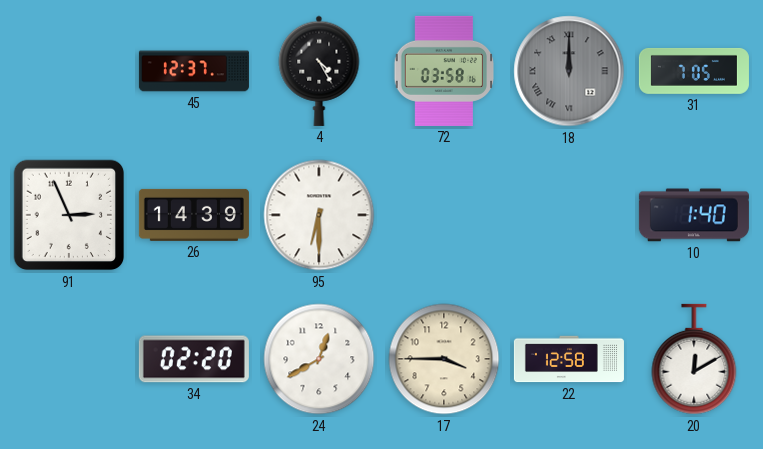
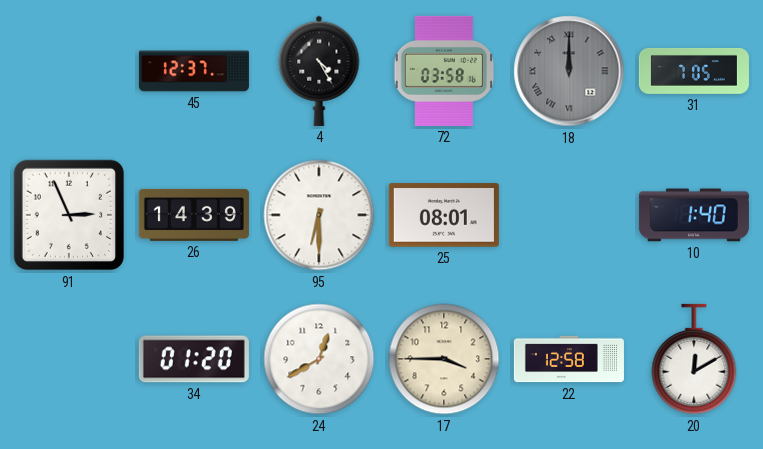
25: none -> 08:01
34: 02:20 -> 01:20
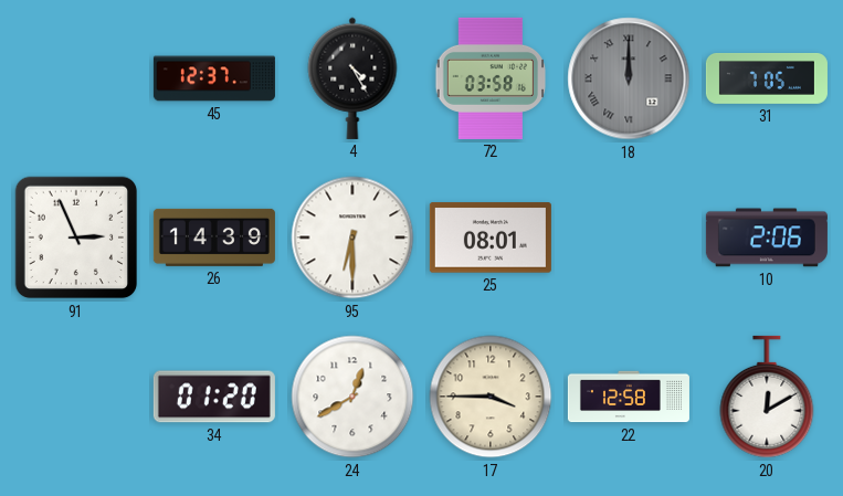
10: 1:40 -> 2:06
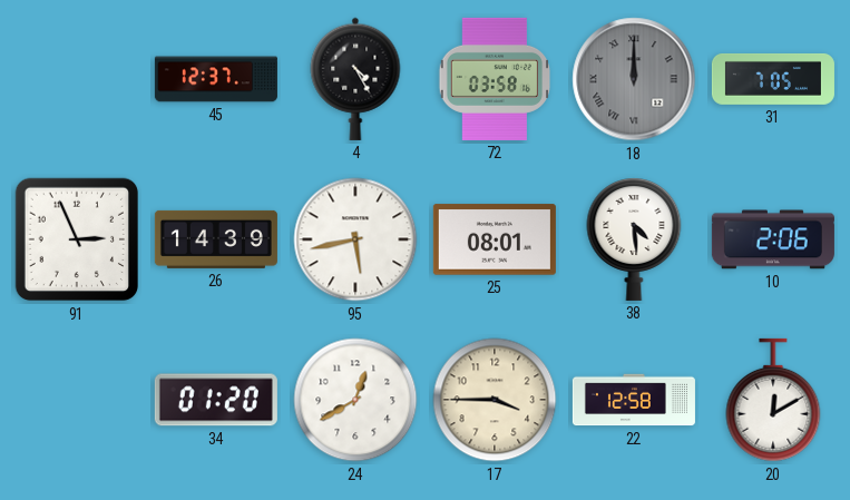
95: 6:30 -> 5:43
38: none -> 4:29
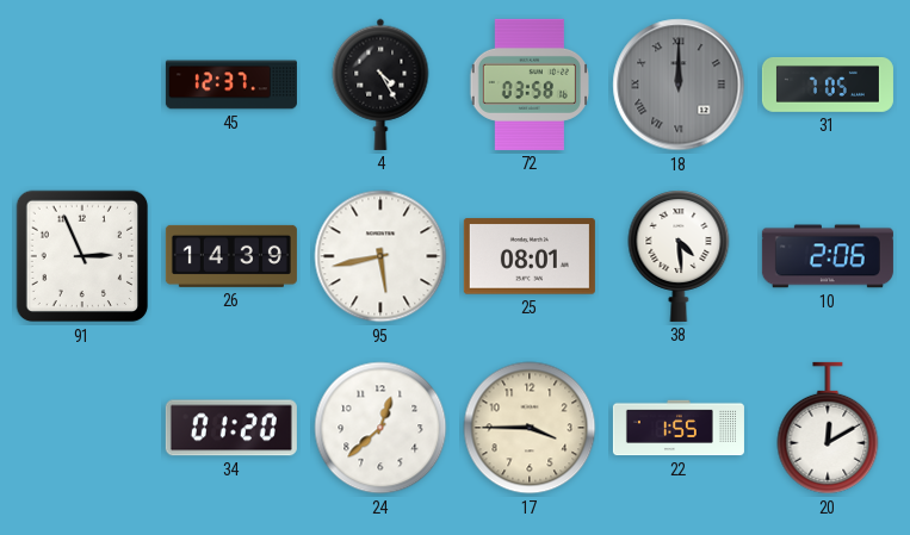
24: 12:40 -> 12:38
22: 12:58 -> 1:55
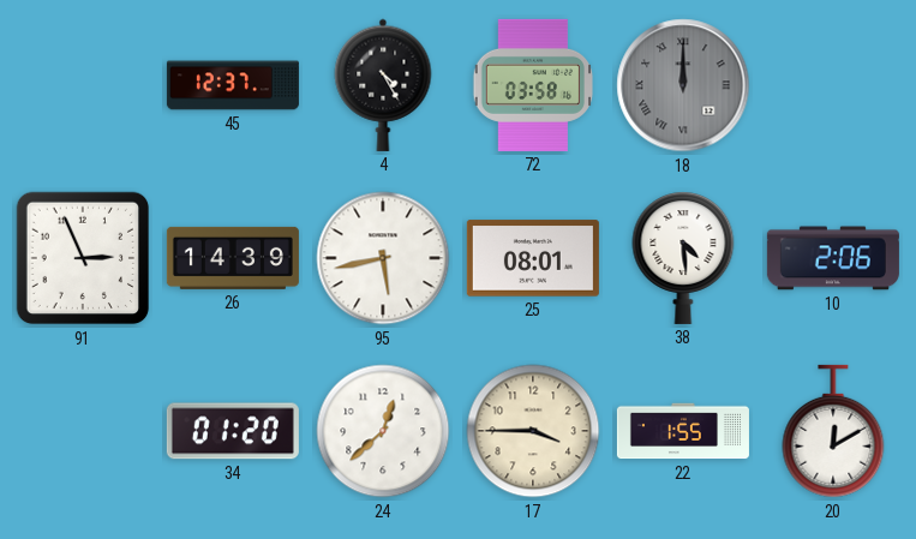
31: 7:05 -> none
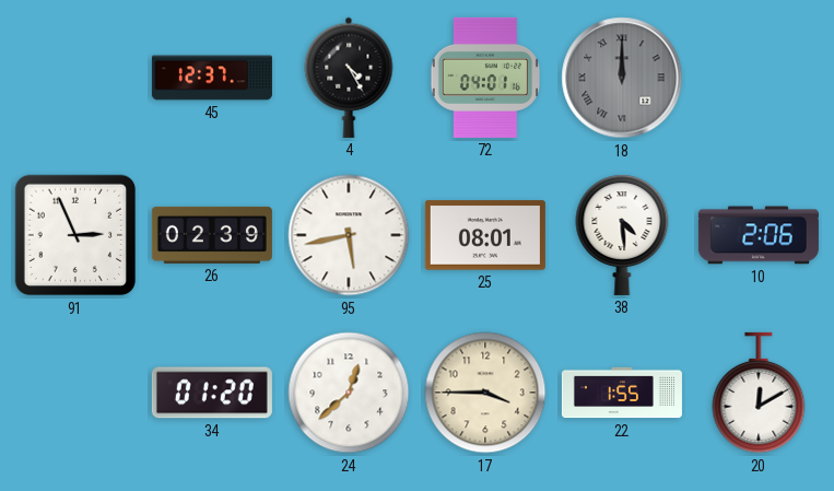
72: 03:58 -> 04:01
26: 14:39 -> 02:39
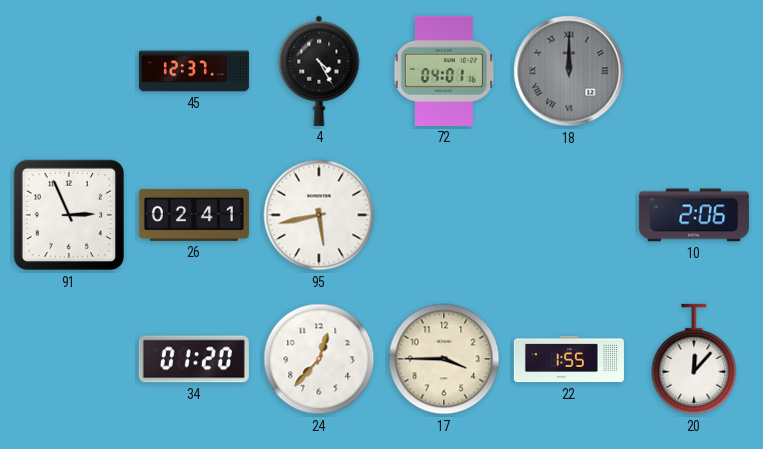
26: 02:39 -> 02:41
25: 08:01 -> none
38: 4:29 -> none
24: 12:38 -> 12:37
20: 12:10 -> 12:07
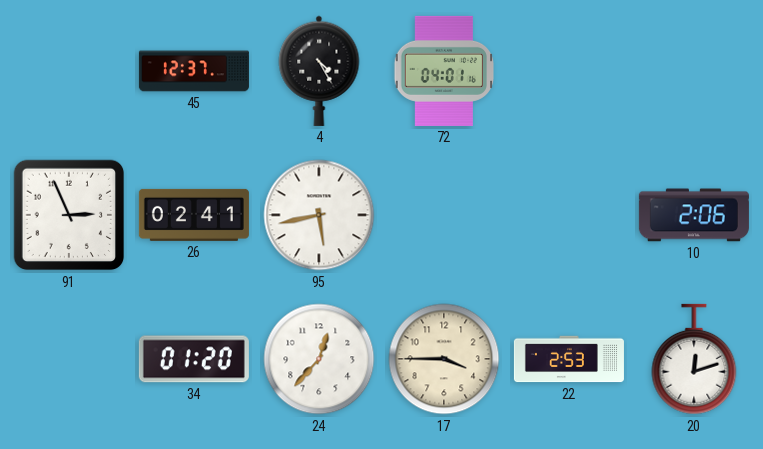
18: 12:00 -> none
22: 1:55 -> 2:53
20: 12:07 -> 12:12
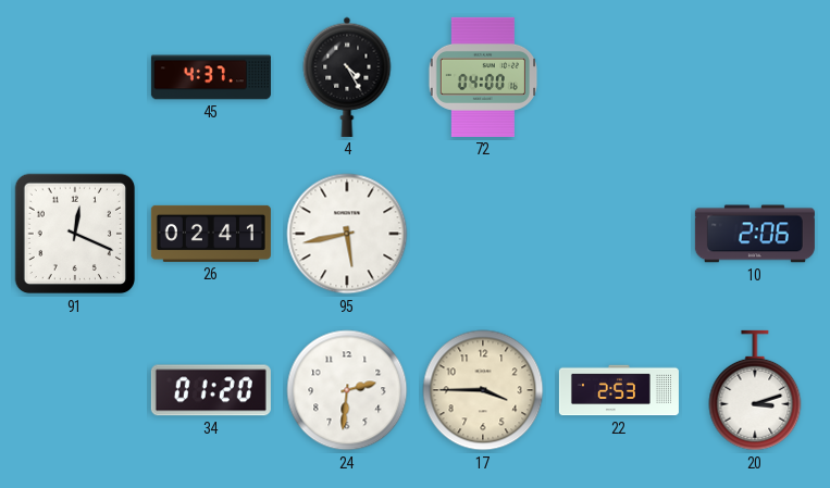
45: 12:37 -> 4:37
72: 04:01 -> 04:00
91: 2:56 -> 12:19
24: 12:37 -> 2:31
20: 12:12 -> 3:12
